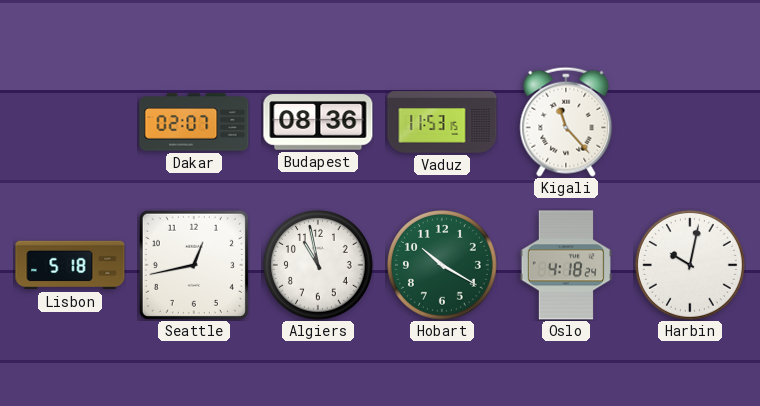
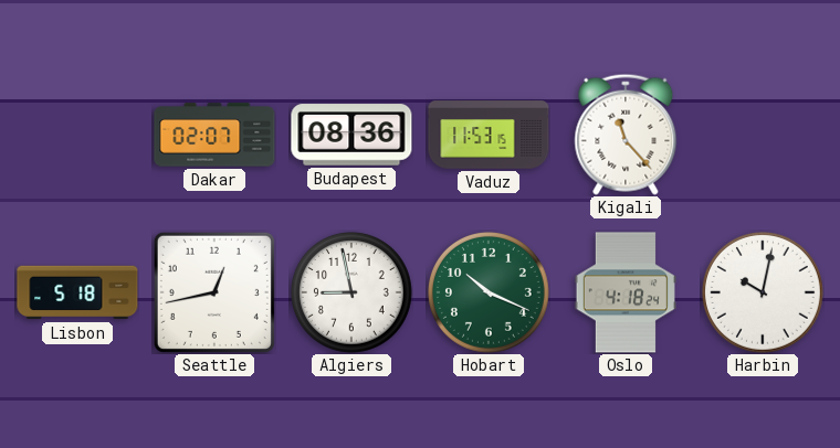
Algiers: 10:58 -> 8:58
Hobart: 10:20 -> 10:19
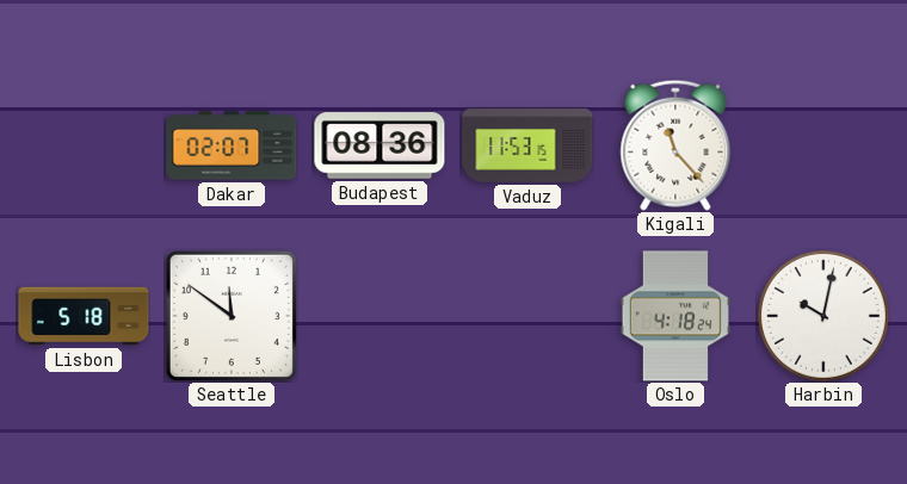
Seattle: 12:43 -> 11:51
Algiers: 8:58 -> none
Hobart: 10:19 -> none
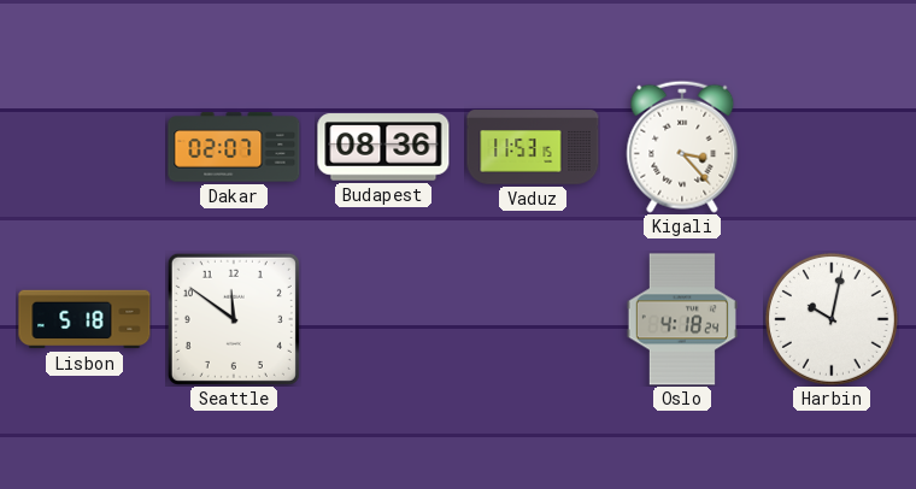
Kigali: 11:23 -> 3:23
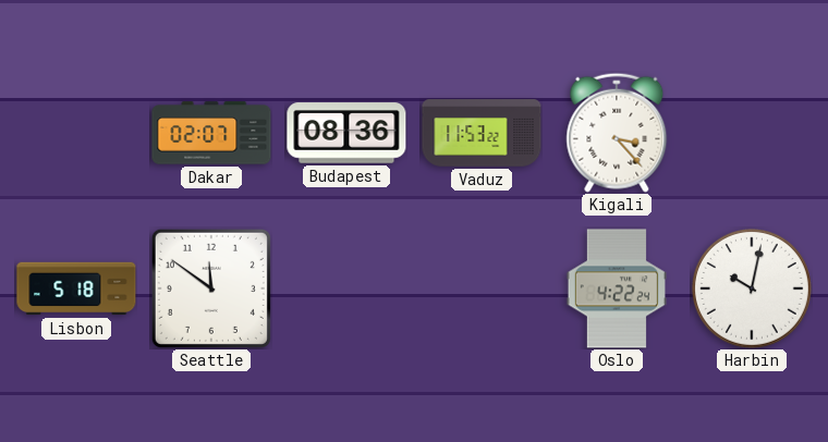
Vaduz: 11:53:15 -> 11:53:22
Oslo: 4:18 -> 4:22
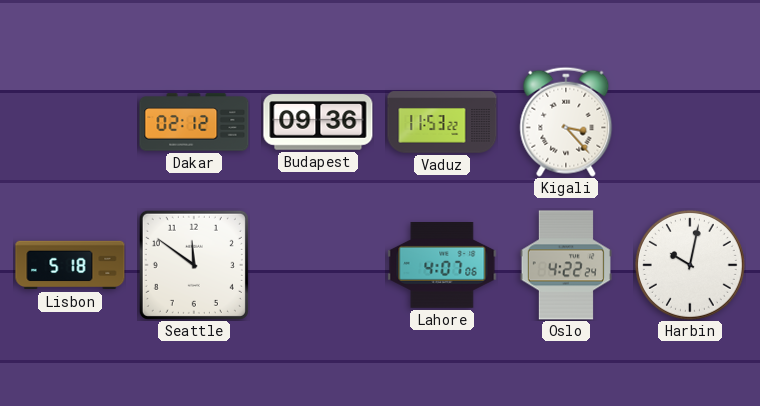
Dakar: 02:07 -> 02:12
Budapest: 08:36 -> 09:36
Lahore: none -> 4:07
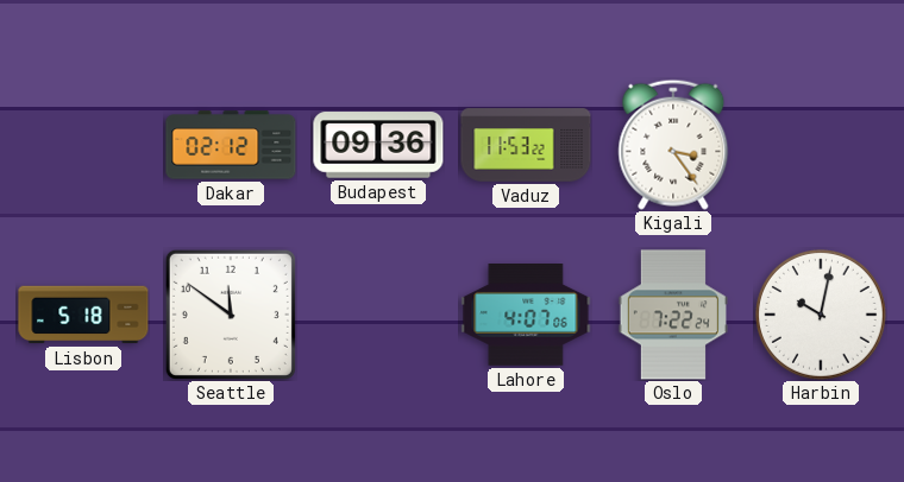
Kigali: 3:23 -> 3:24
Oslo: 4:22 -> 7:22
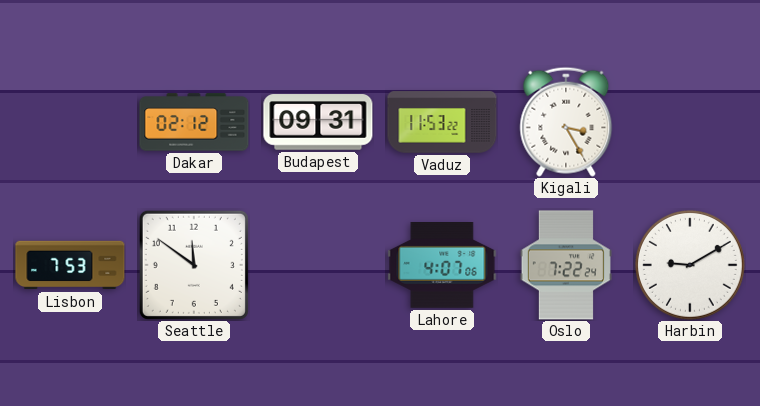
Budapest: 09:36 -> 09:31
Kigali: 3:24 -> 3:25
Lisbon: 5:18 -> 7:53
Harbin: 10:02 -> 9:10
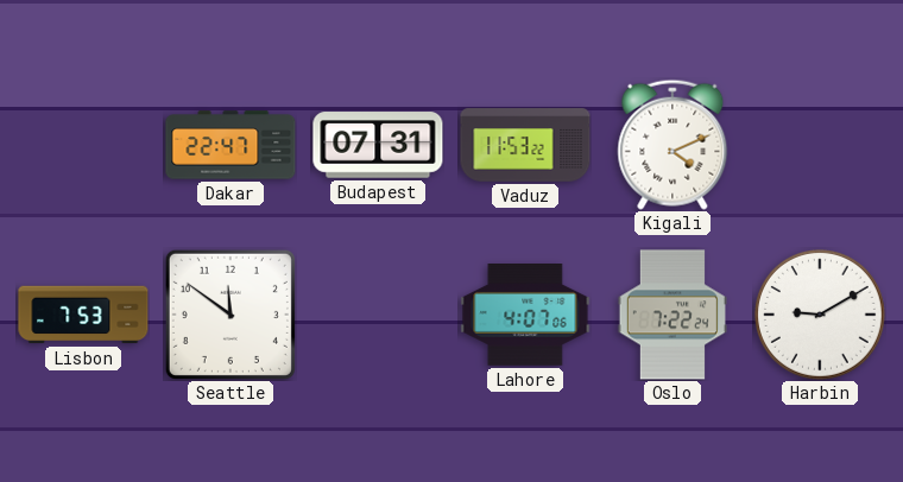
Dakar: 02:12 -> 22:47
Budapest: 09:31 -> 07:31
Kigali: 3:25 -> 4:11
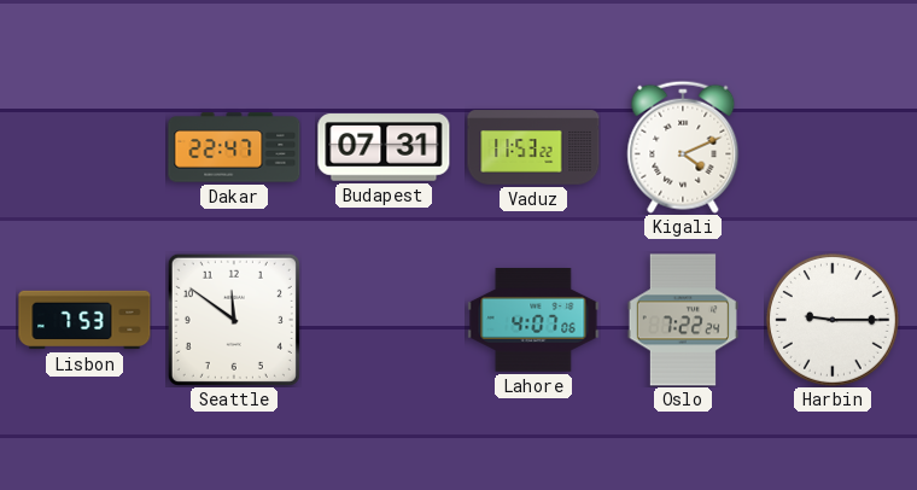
Harbin: 9:10 -> 9:15
